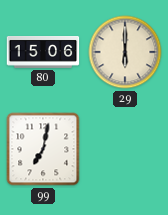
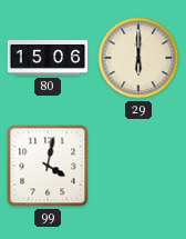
99: 7:02 -> 4:02
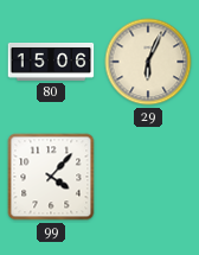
29: 6:00 -> 6:04
99: 4:02 -> 4:07
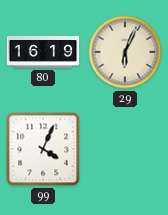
80: 15:06 -> 16:19
99: 4:07 -> 4:04
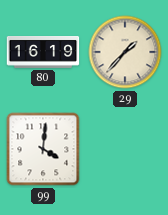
29: 6:04 -> 1:37
99: 4:04 -> 4:01
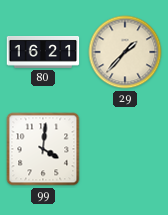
80: 16:19 -> 16:21
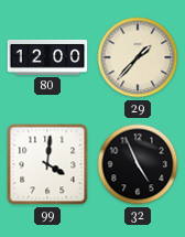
80: 16:21 -> 12:00
32: none -> 4:56
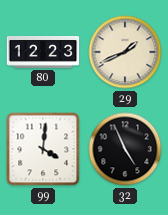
80: 12:00 -> 12:23
29: 1:37 -> 1:41
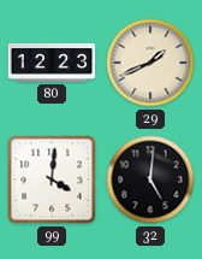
32: 4:56 -> 5:01
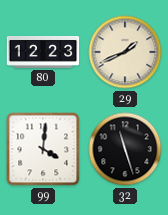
32: 5:01 -> 11:27
